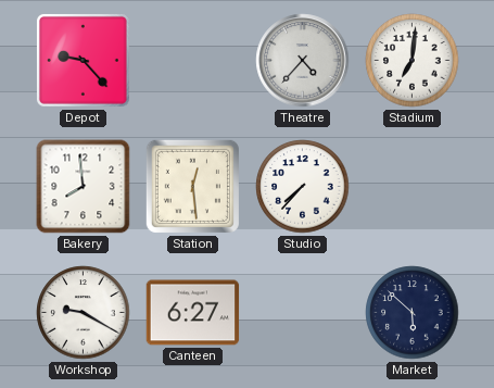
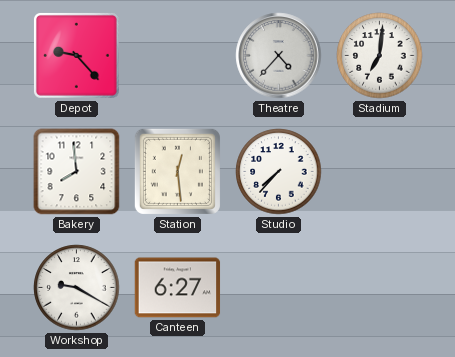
Market: 5:52 -> none
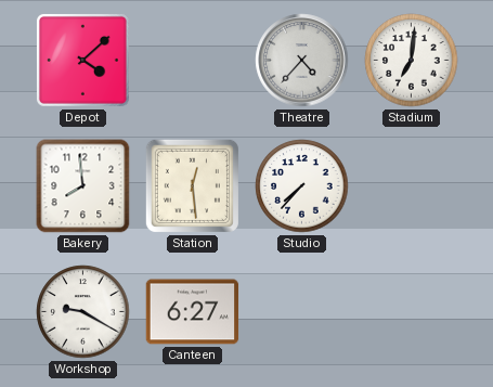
Depot: 9:23 -> 4:08
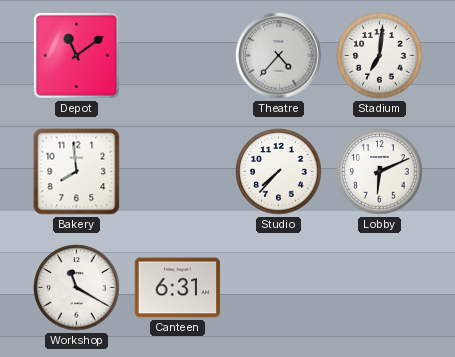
Depot: 4:08 -> 11:09
Station: 12:29 -> none
Lobby: none -> 6:11
Workshop: 9:20 -> 11:20
Canteen: 6:27 -> 6:31
